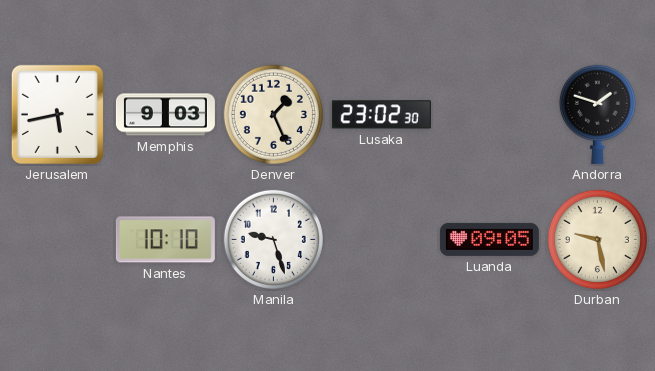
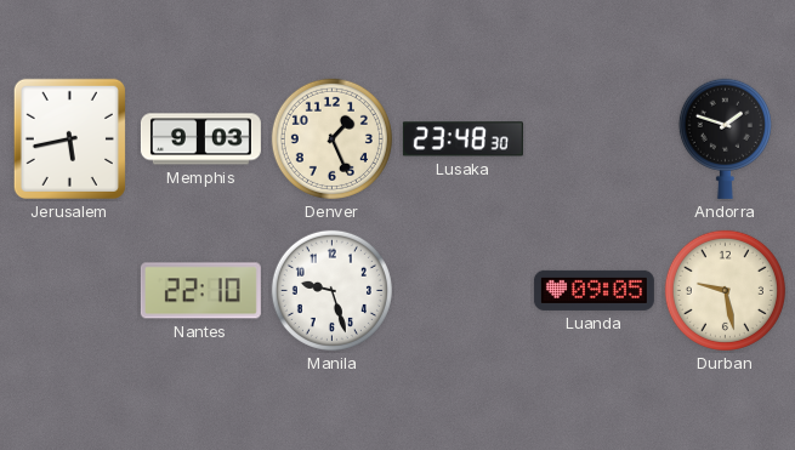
Lusaka: 23:02 -> 23:48
Nantes: 10:10 -> 22:10
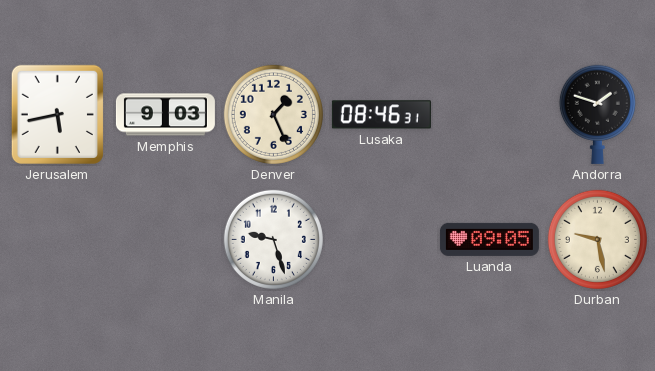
Lusaka: 23:48 -> 08:46
Nantes: 22:10 -> none
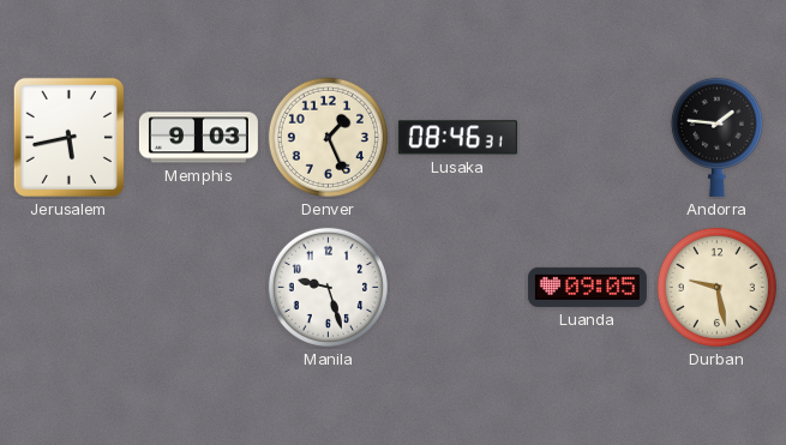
Andorra: 1:48 -> 1:46
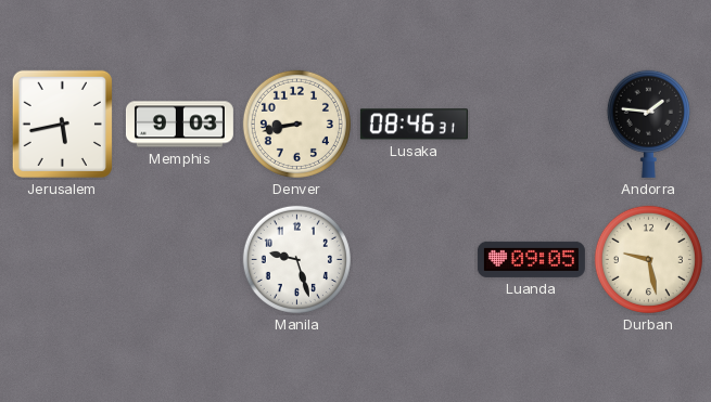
Denver: 1:26 -> 8:43
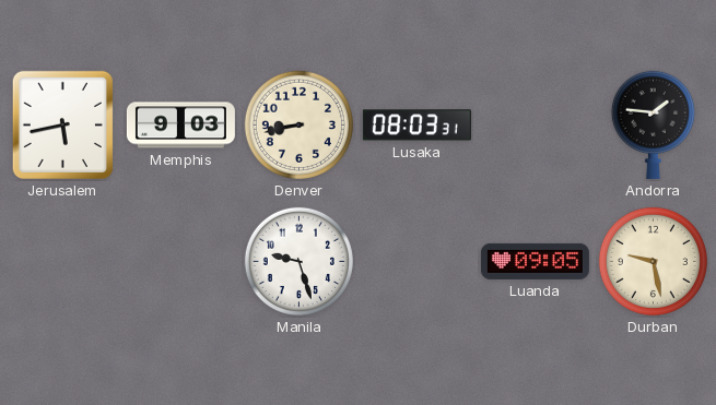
Lusaka: 08:46 -> 08:03
